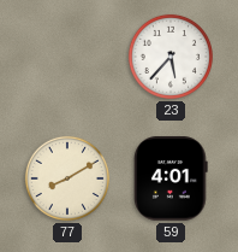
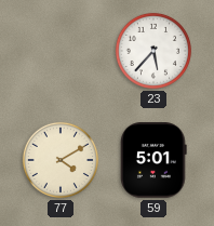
77: 8:10 -> 4:10
59: 4:01 -> 5:01
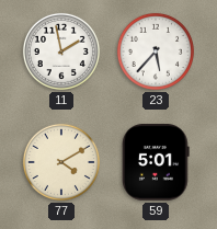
11: none -> 1:58
